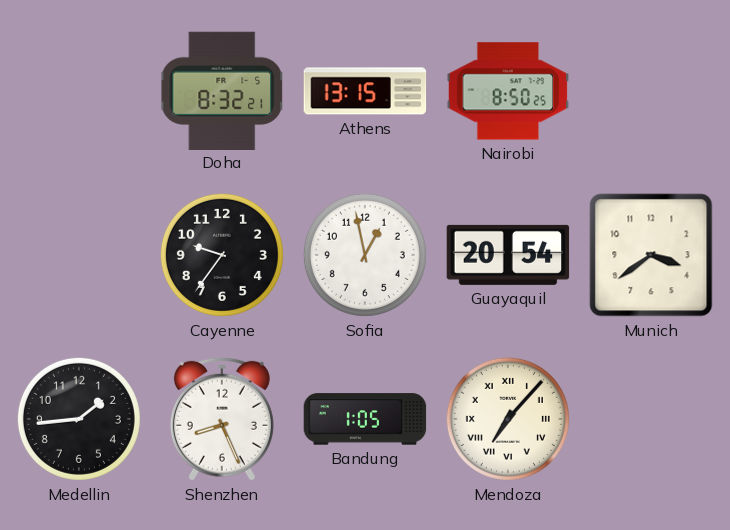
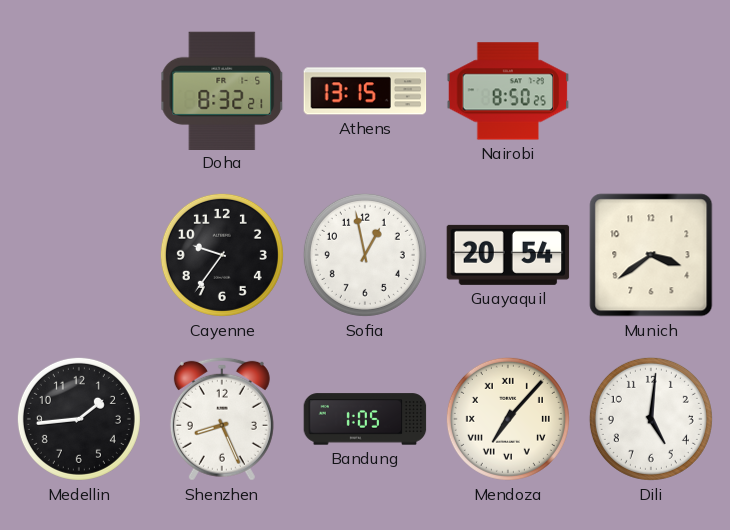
Dili: none -> 5:01
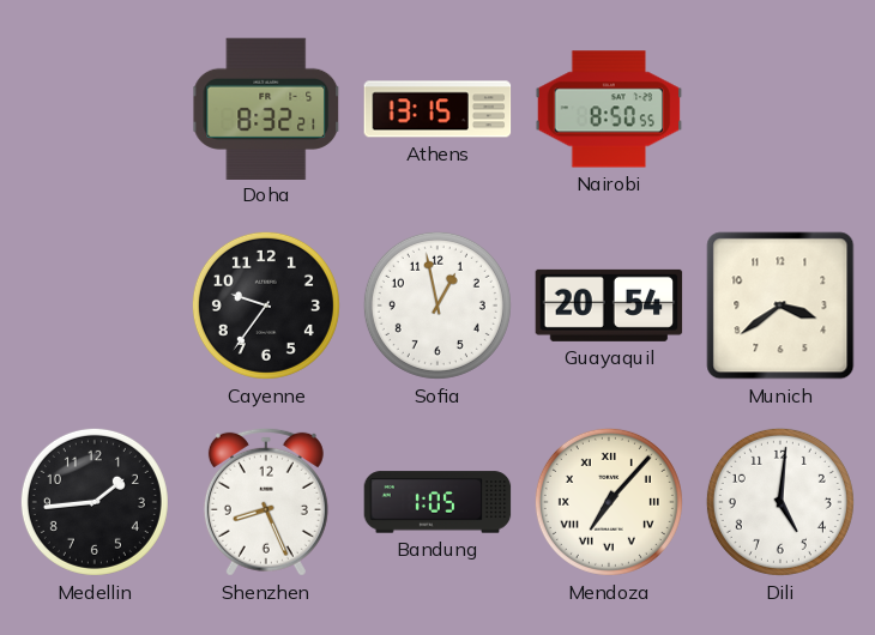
Nairobi: 8:50:25 -> 8:50:55
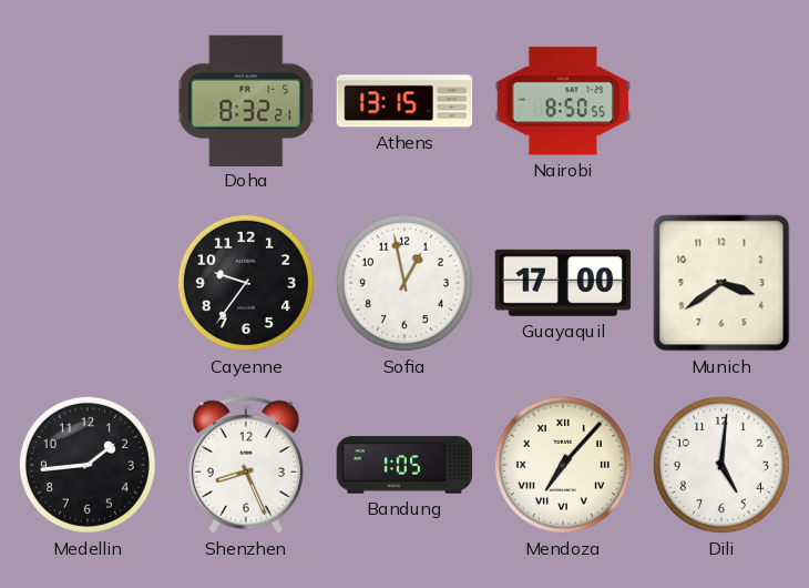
Guayaquil: 20:54 -> 17:00
